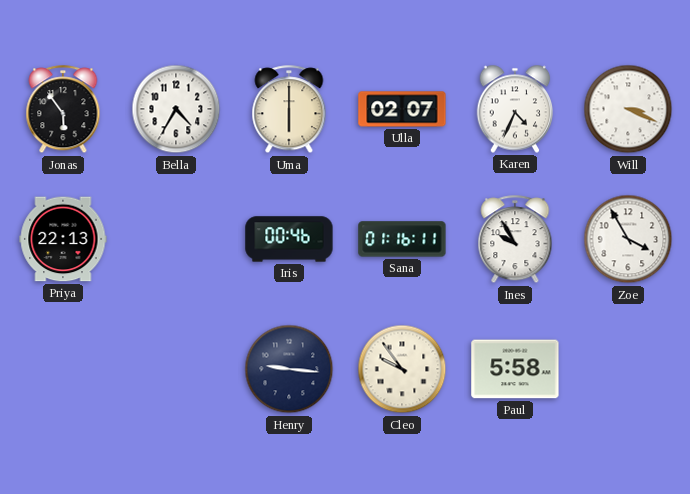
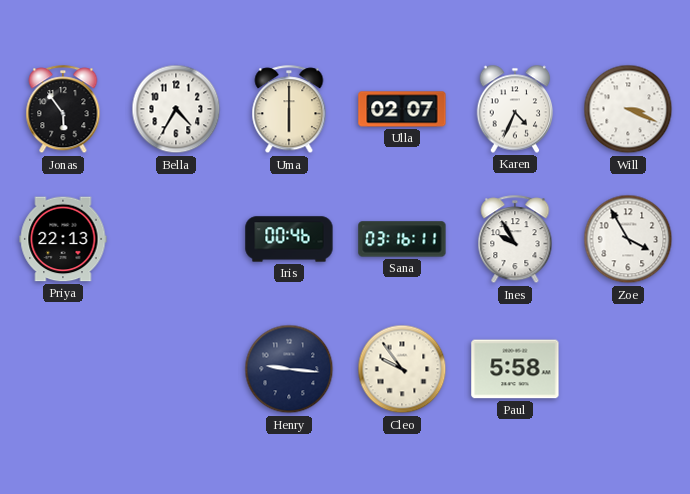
Sana: 01:16 -> 03:16
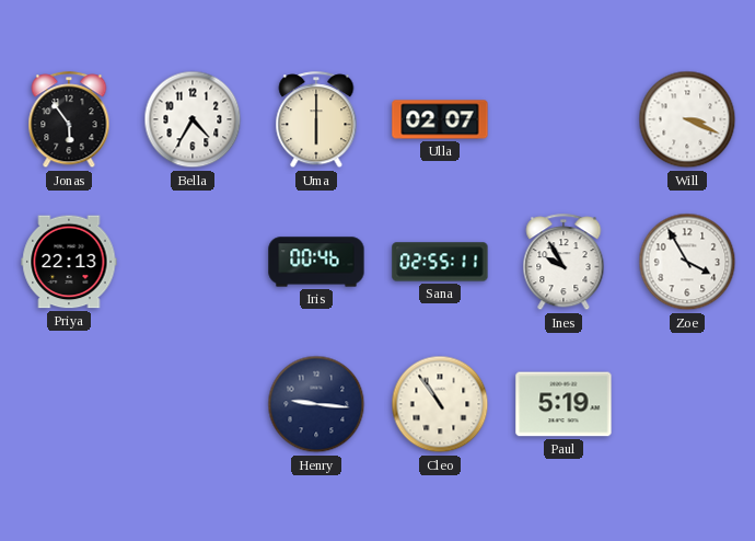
Karen: 4:34 -> none
Sana: 03:16 -> 02:55
Cleo: 9:54 -> 10:54
Paul: 5:58 -> 5:19
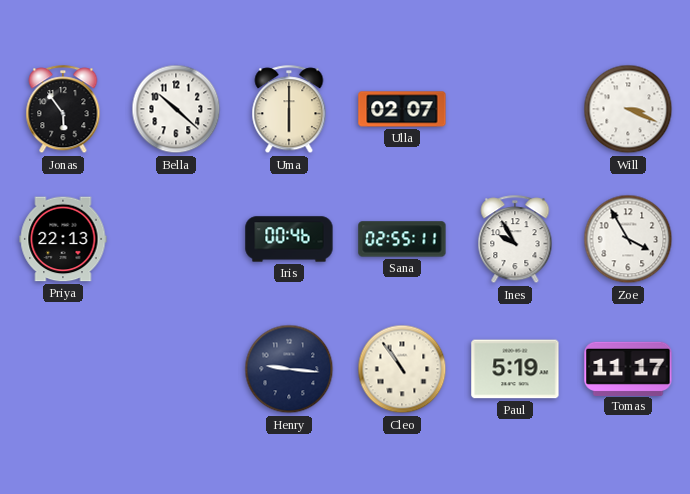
Bella: 4:35 -> 10:22
Tomas: none -> 11:17
